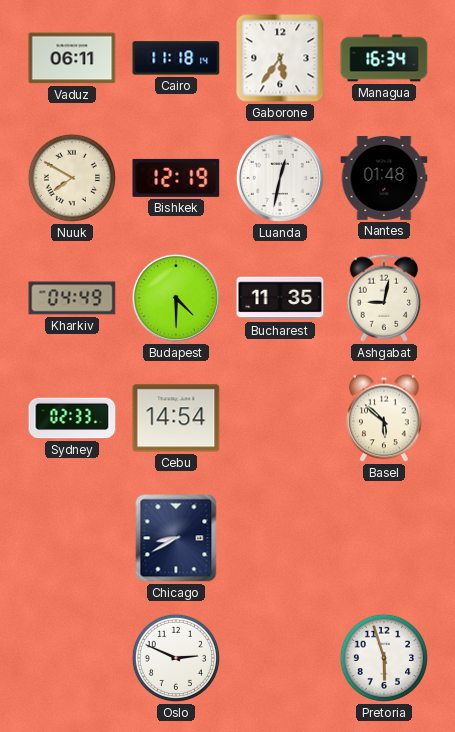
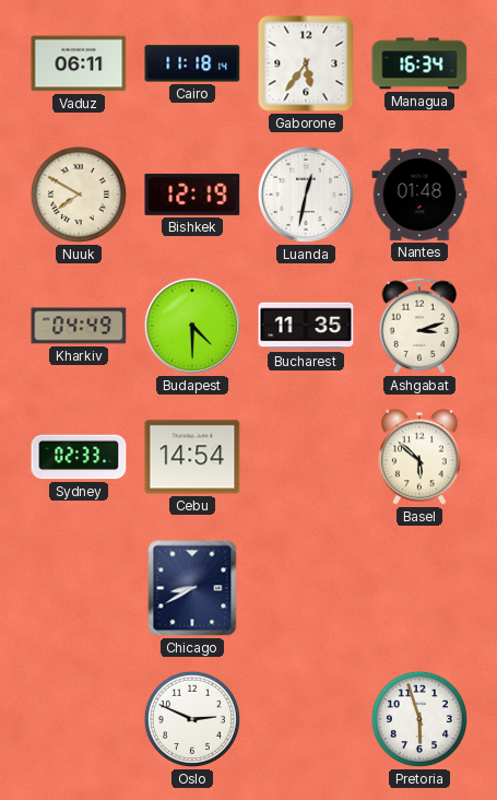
Ashgabat: 9:02 -> 3:12
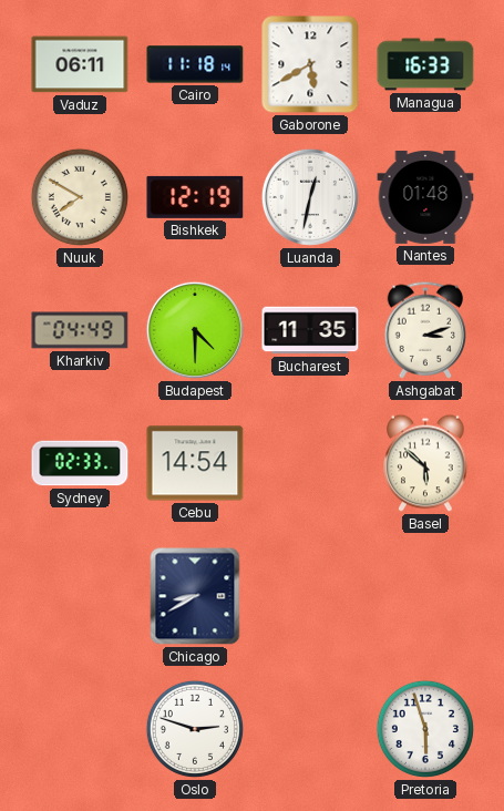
Gaborone: 5:36 -> 5:40
Managua: 16:34 -> 16:33
Oslo: 2:49 -> 2:48
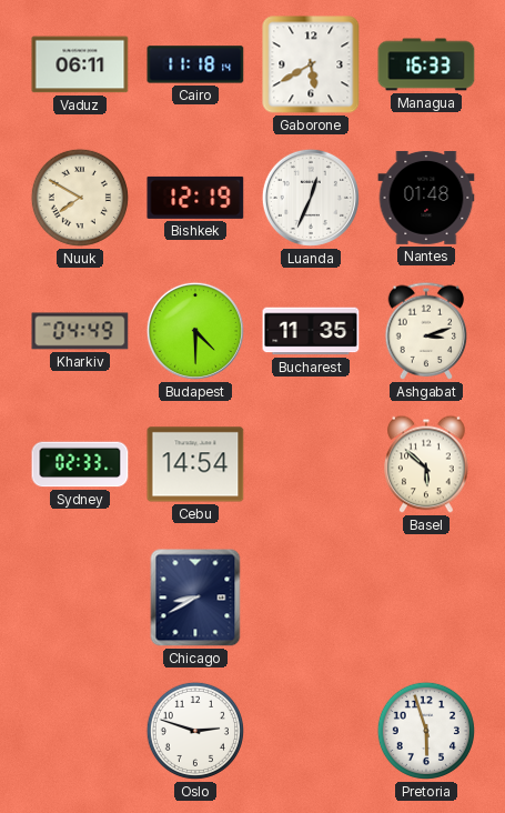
Luanda: 12:32 -> 12:34
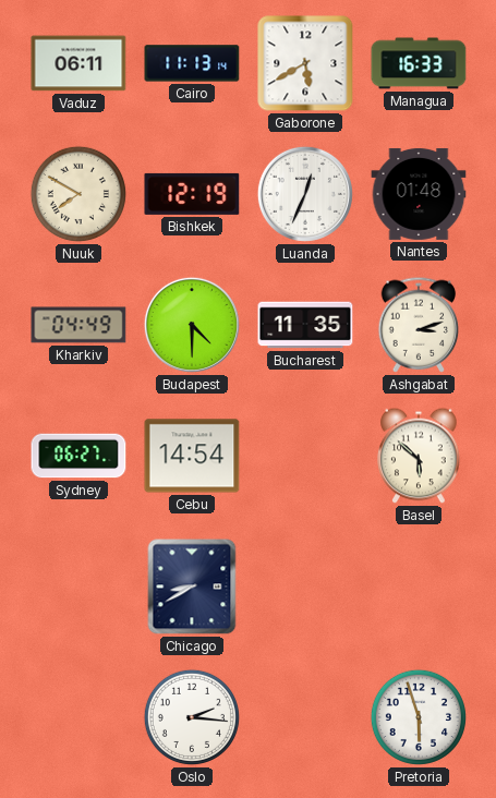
Cairo: 11:18 -> 11:13
Sydney: 02:33 -> 06:27
Oslo: 2:48 -> 2:16
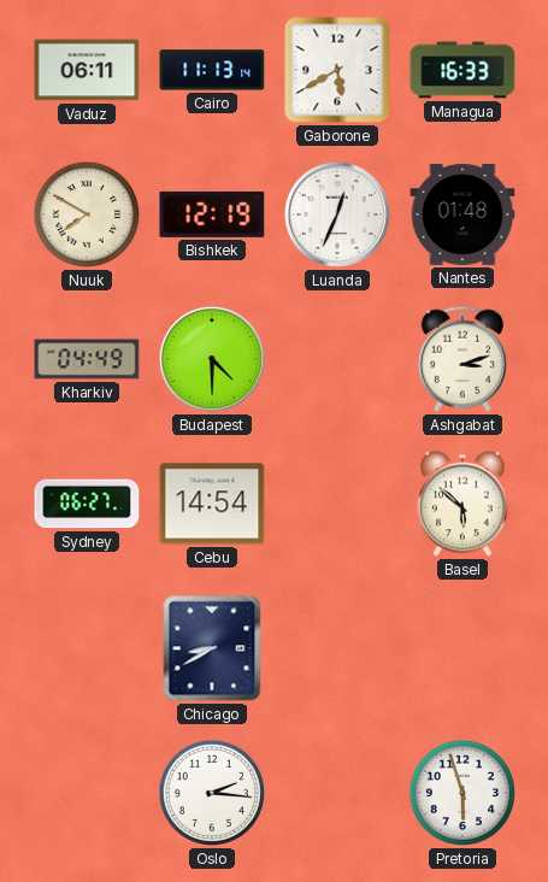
Bucharest: 11:35 -> none
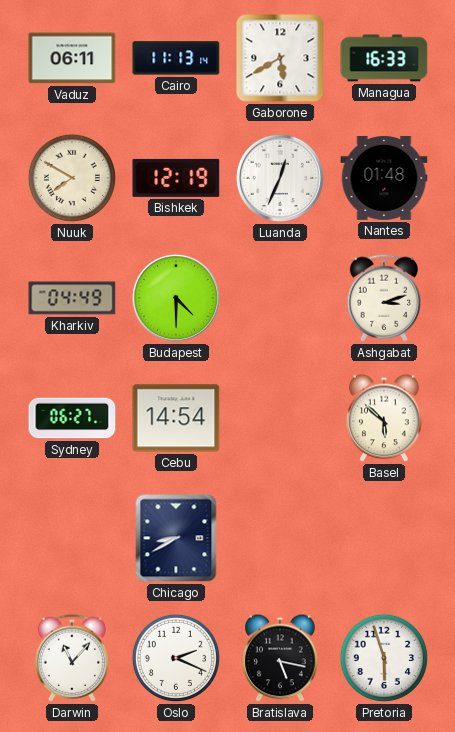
Darwin: none -> 11:07
Oslo: 2:16 -> 2:19
Bratislava: none -> 5:17
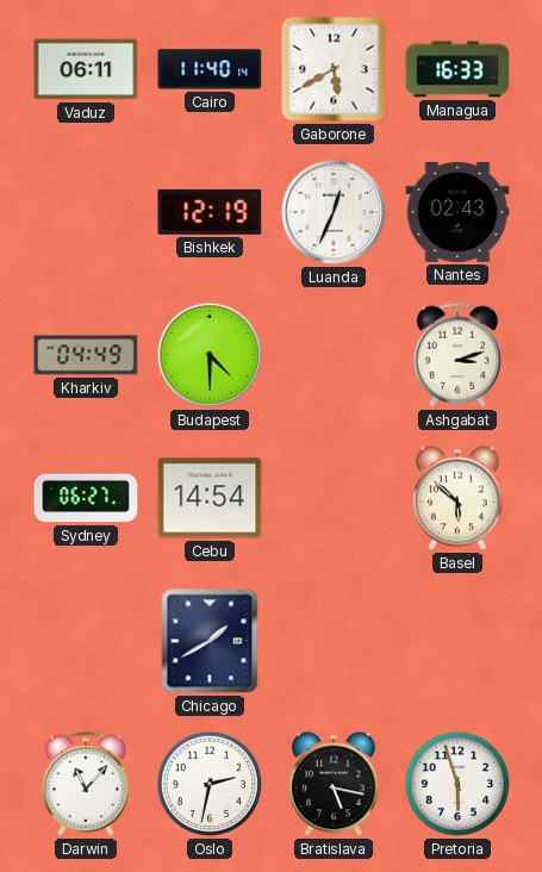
Cairo: 11:13 -> 11:40
Nuuk: 7:50 -> none
Nantes: 01:48 -> 02:43
Chicago: 8:40 -> 1:40
Oslo: 2:19 -> 2:32
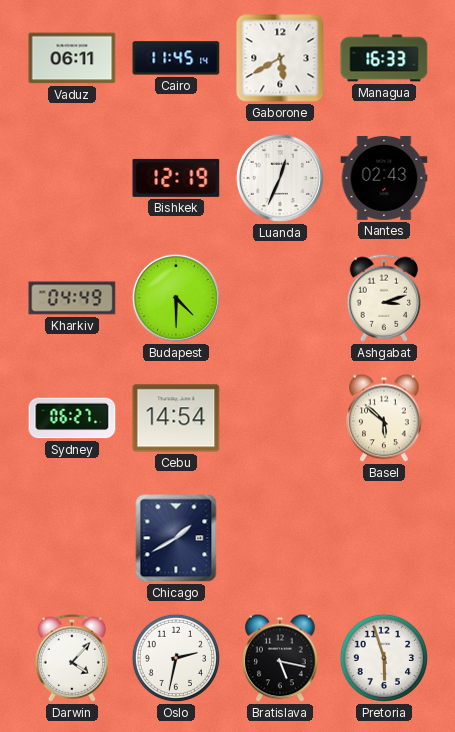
Cairo: 11:40 -> 11:45
Darwin: 11:07 -> 4:07
